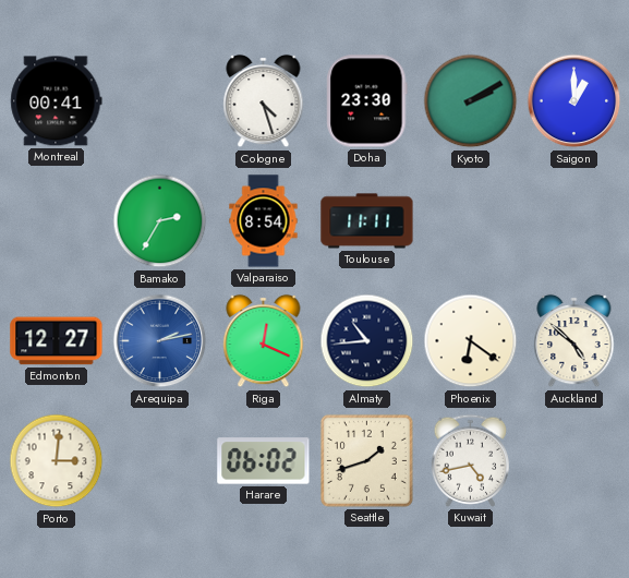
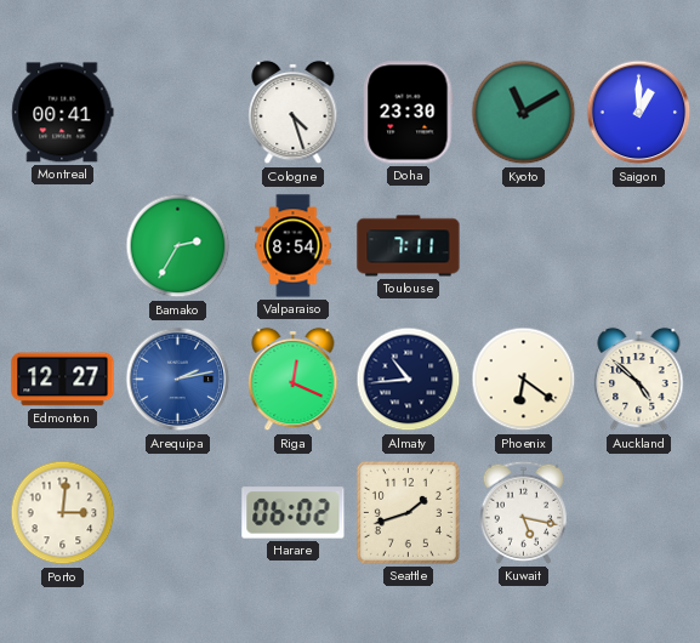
Kyoto: 2:10 -> 11:10
Toulouse: 11:11 -> 7:11
Kuwait: 4:43 -> 5:17
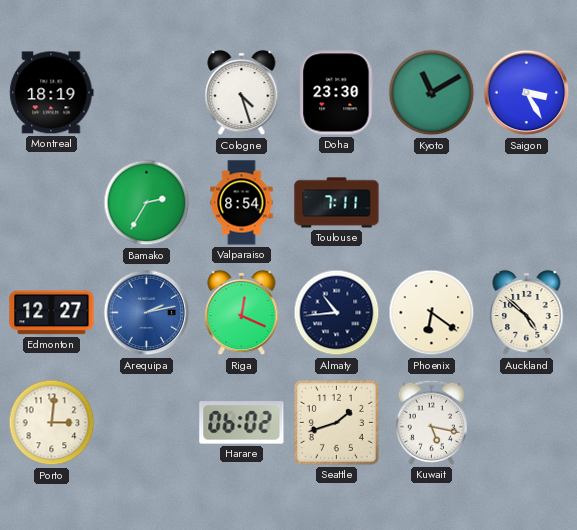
Montreal: 00:41 -> 18:19
Saigon: 1:00 -> 3:25
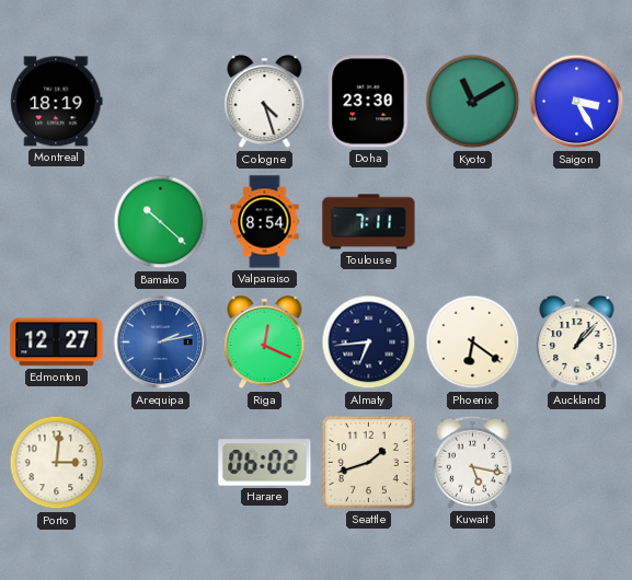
Bamako: 2:35 -> 10:22
Almaty: 10:44 -> 6:44
Auckland: 4:52 -> 1:07
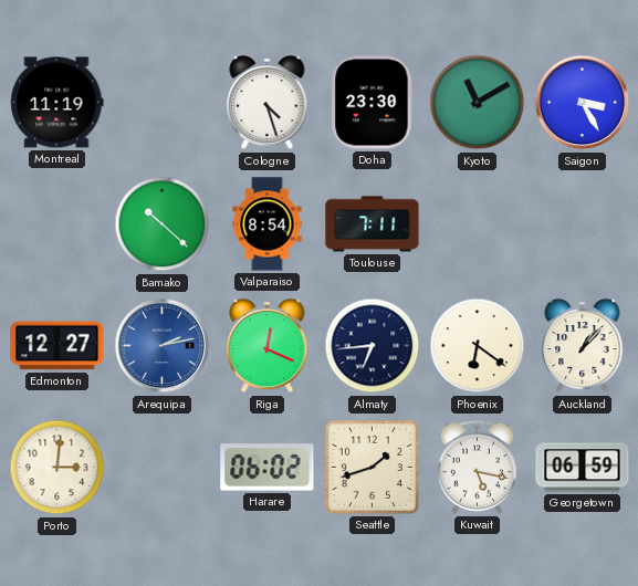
Montreal: 18:19 -> 11:19
Georgetown: none -> 06:59
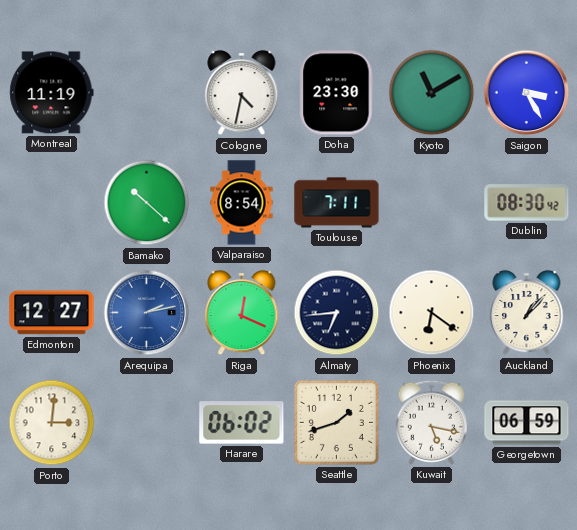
Cologne: 4:27 -> 4:32
Dublin: none -> 08:30
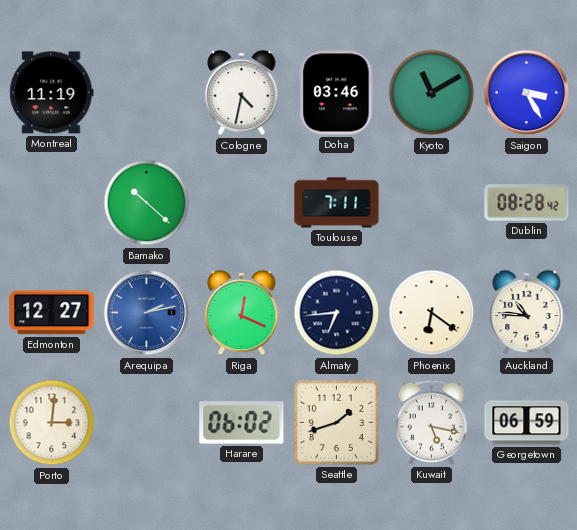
Doha: 23:30 -> 03:46
Valparaiso: 8:54 -> none
Dublin: 08:30 -> 08:28
Auckland: 1:07 -> 10:46
